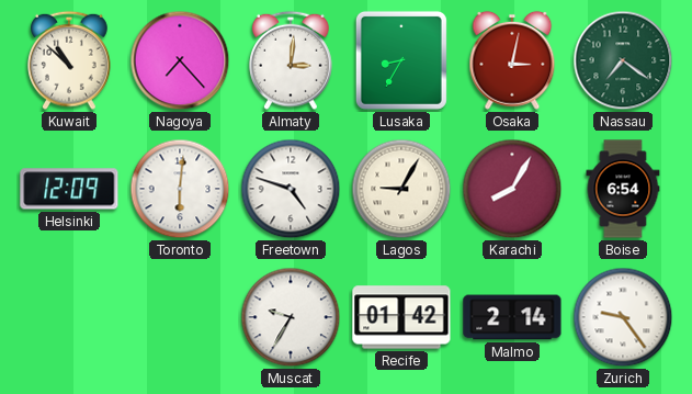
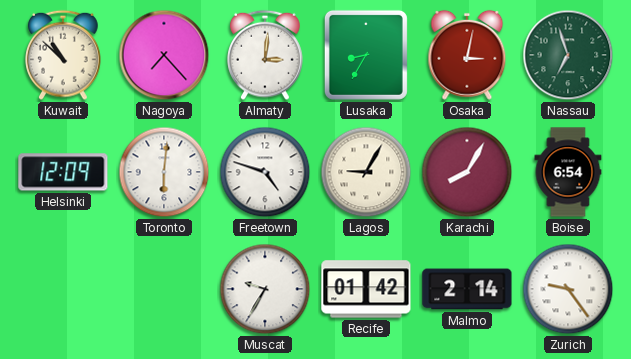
Nassau: 7:21 -> 6:57
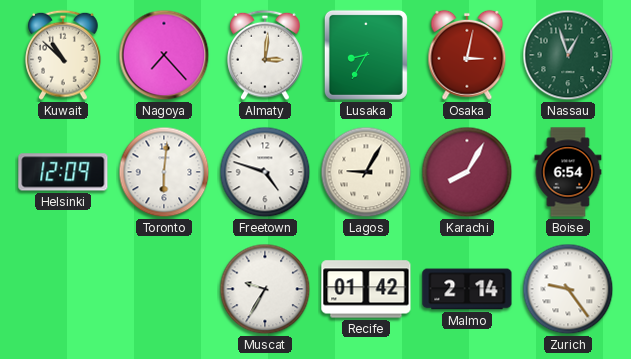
Nassau: 6:57 -> 12:57
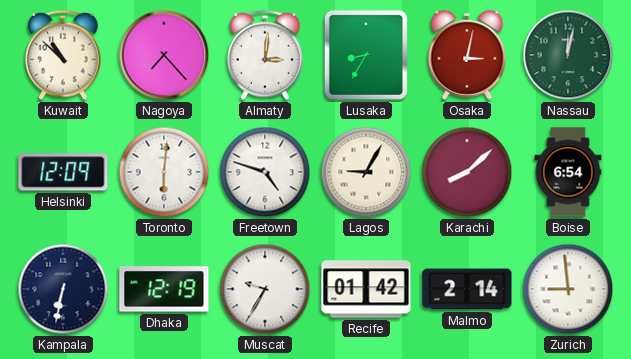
Nassau: 12:57 -> 12:02
Karachi: 8:05 -> 8:08
Kampala: none -> 6:32
Dhaka: none -> 12:19
Zurich: 9:24 -> 8:59
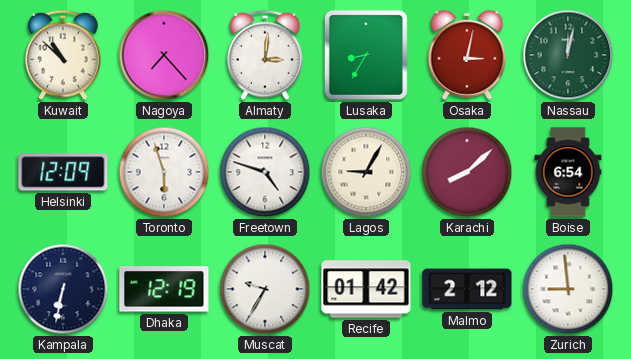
Toronto: 6:01 -> 5:57
Malmo: 2:14 -> 2:12
